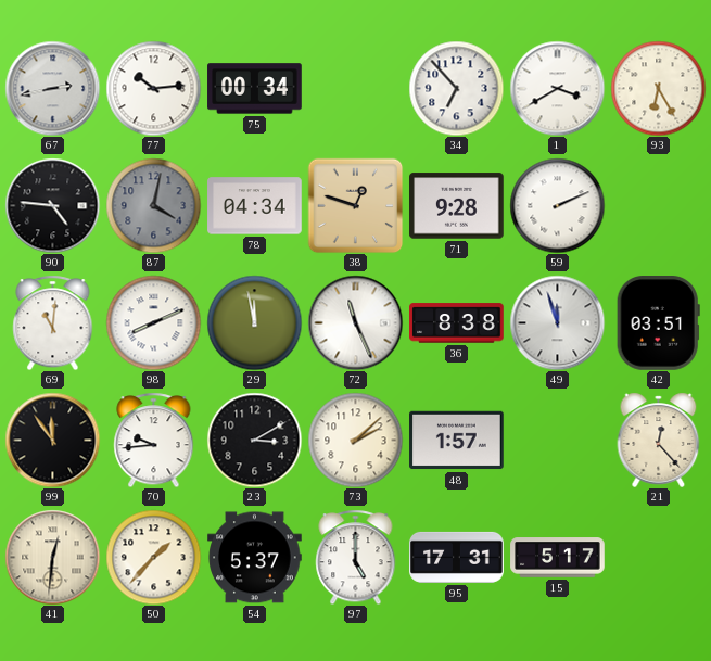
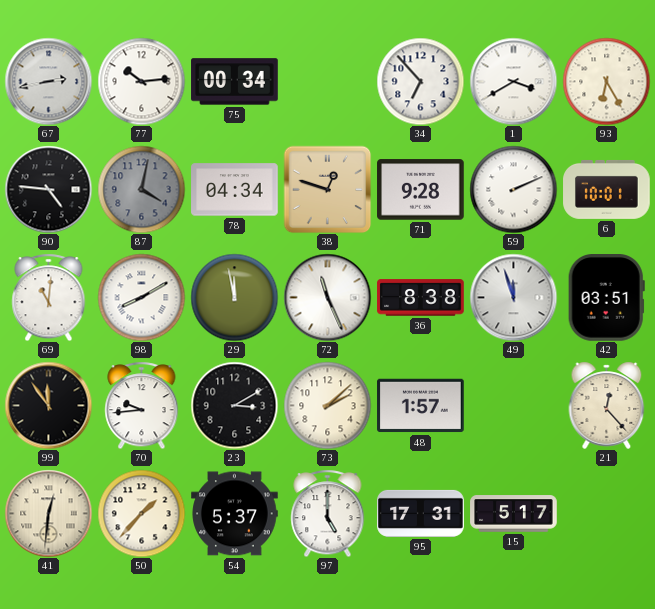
6: none -> 10:01
98: 8:11 -> 8:10
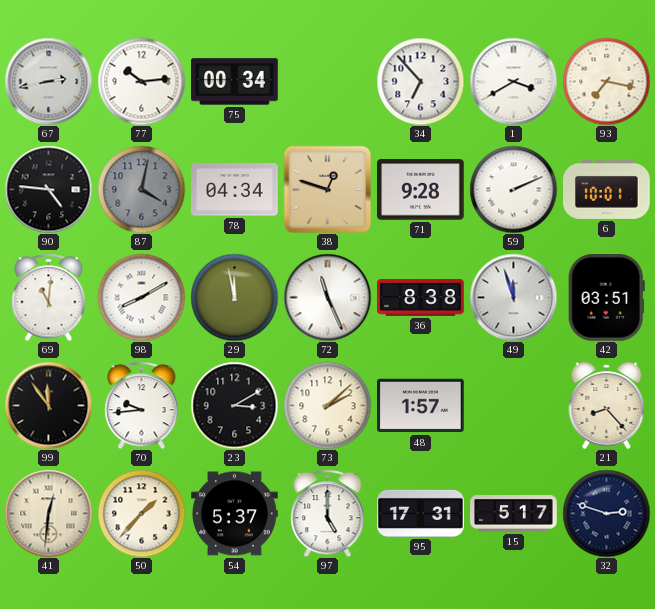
93: 6:25 -> 7:17
21: 12:23 -> 8:23
32: none -> 2:48
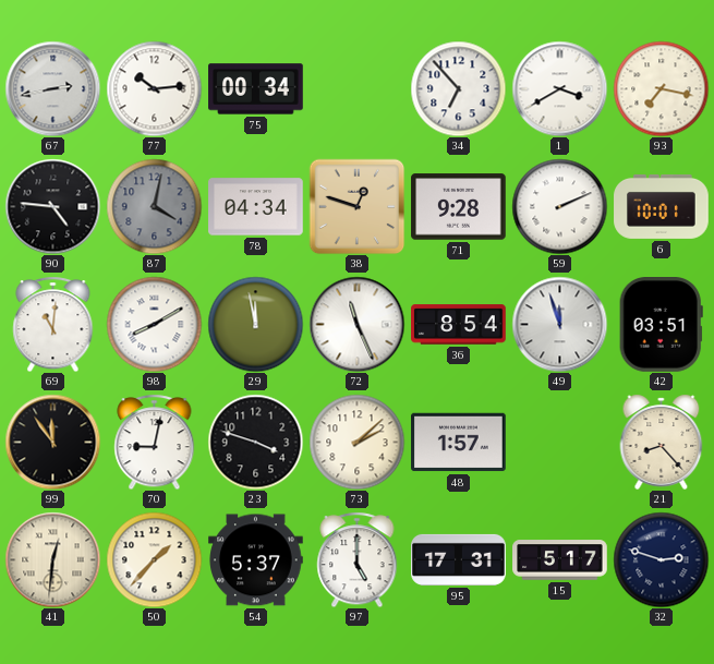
36: 8:38 -> 8:54
70: 9:44 -> 9:02
23: 3:10 -> 3:48
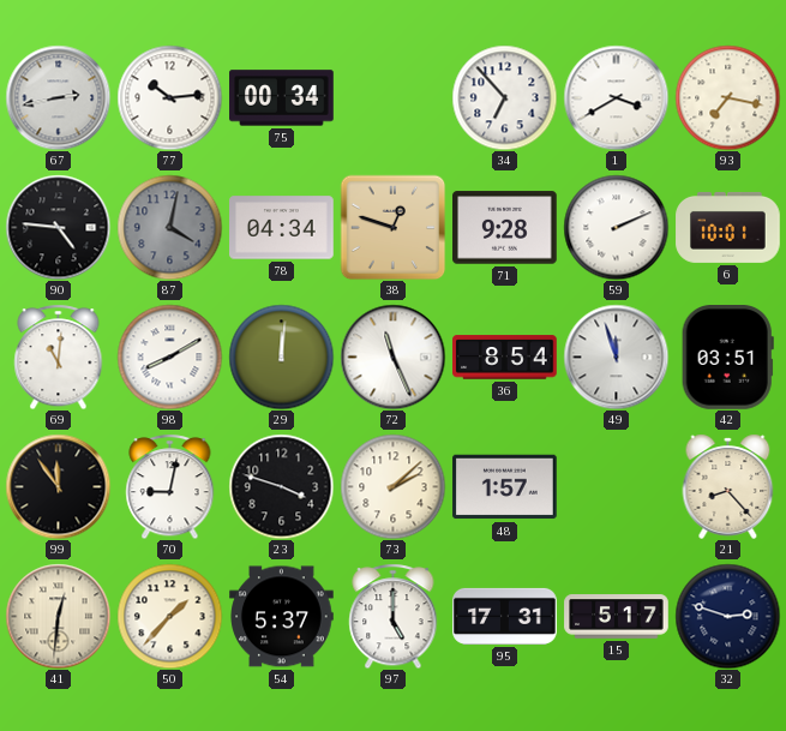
29: 11:58 -> 12:01
